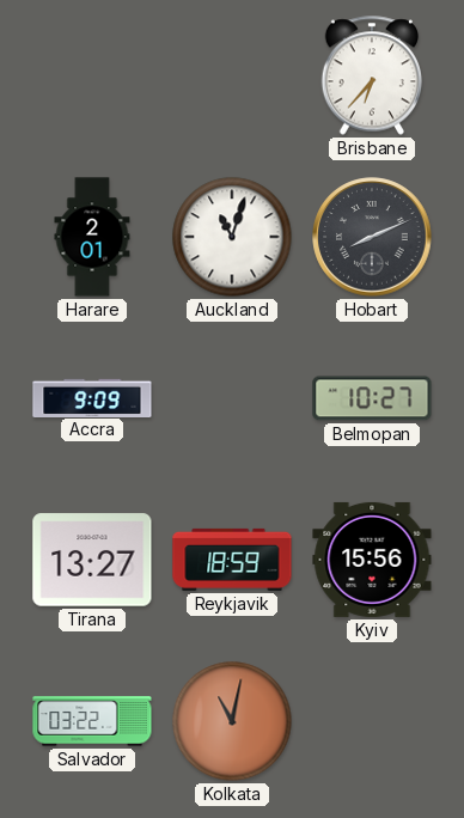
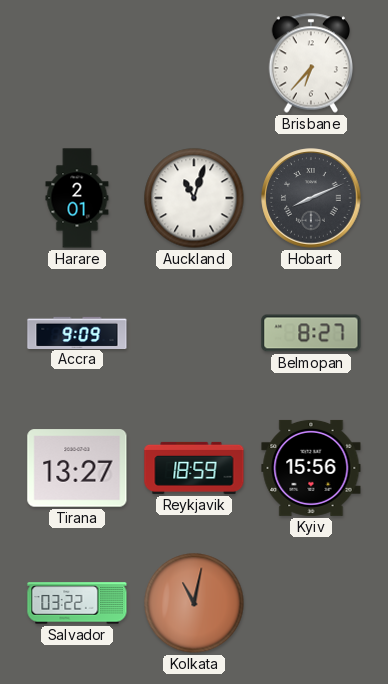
Belmopan: 10:27 -> 8:27
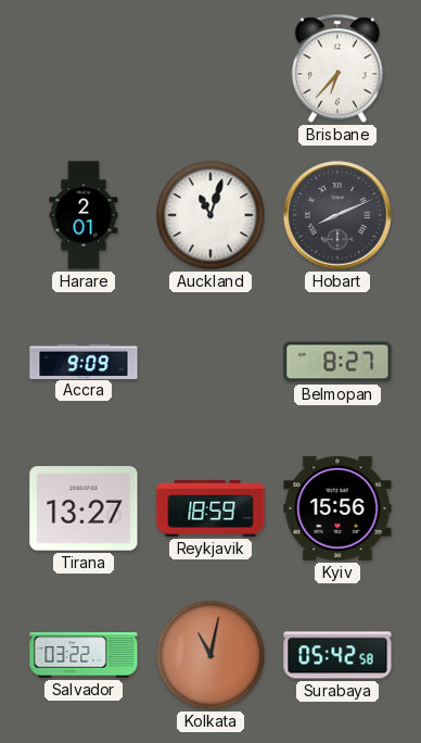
Surabaya: none -> 05:42
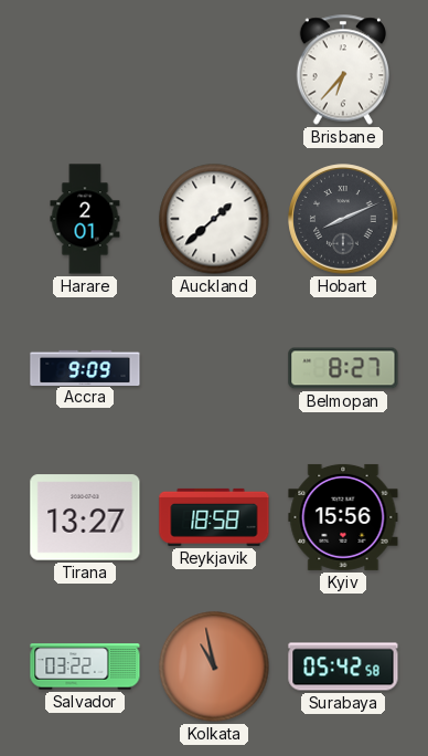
Auckland: 11:03 -> 1:38
Reykjavik: 18:59 -> 18:58
Kolkata: 11:02 -> 10:58
